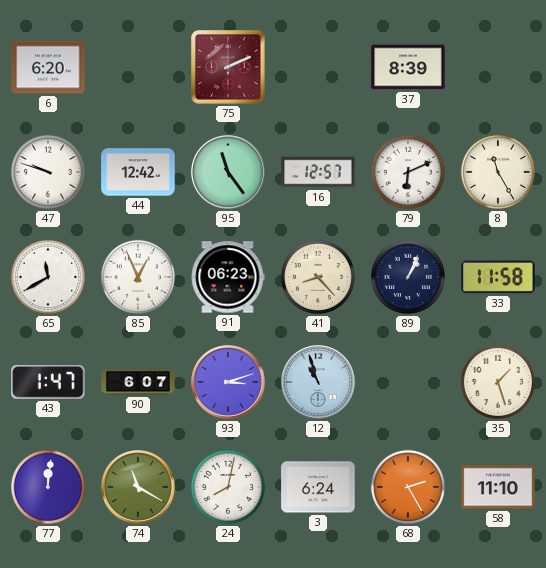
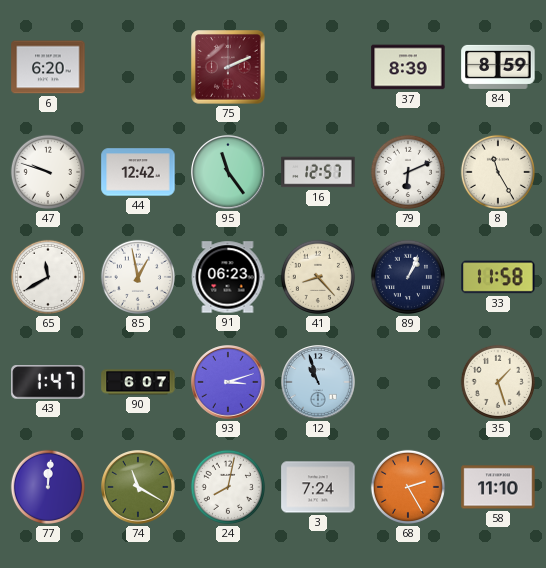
84: none -> 8:59
85: 12:56 -> 12:58
3: 6:24 -> 7:24
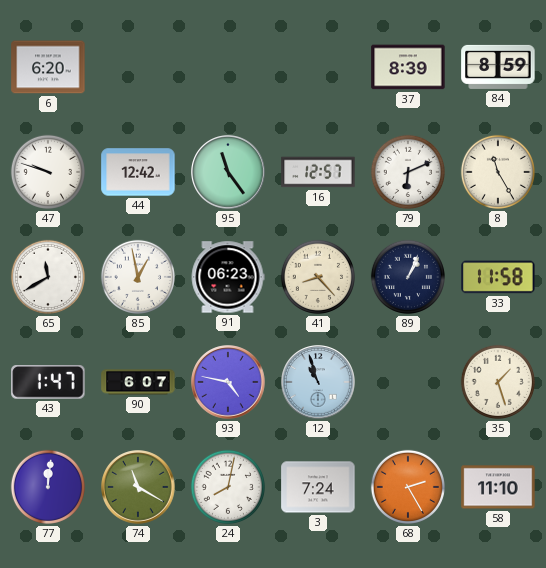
75: 2:11 -> none
93: 3:12 -> 4:47
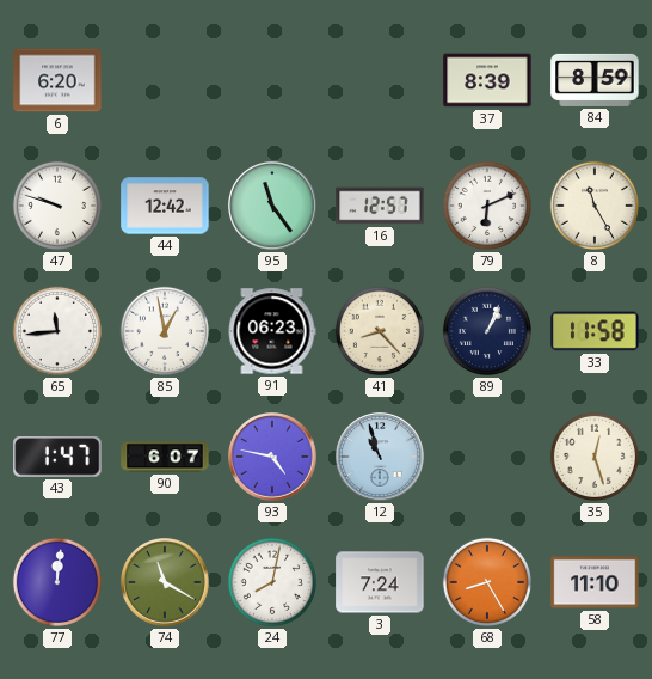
65: 11:40 -> 11:44
35: 1:27 -> 12:27
68: 2:25 -> 8:25
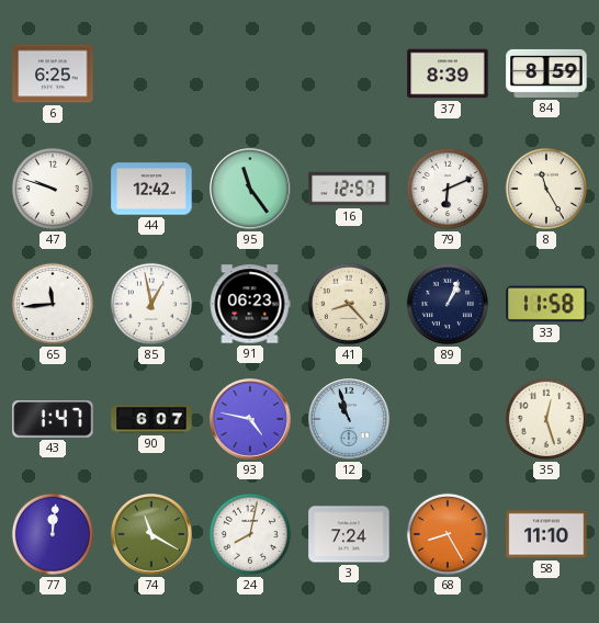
6: 6:20 -> 6:25
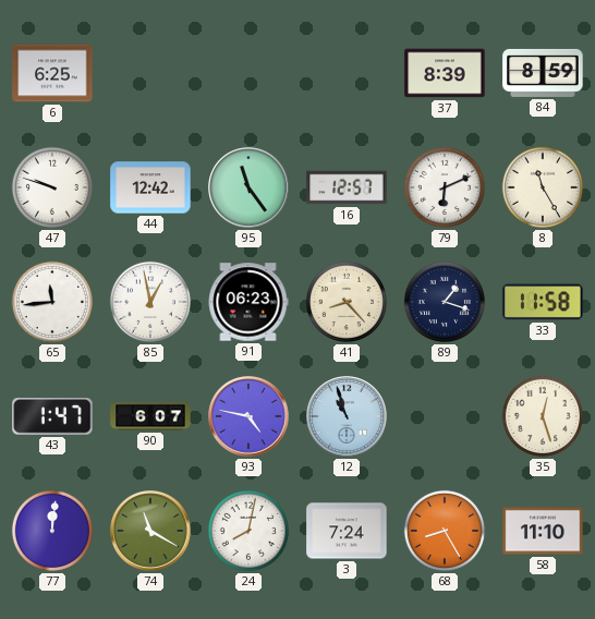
89: 1:04 -> 1:18
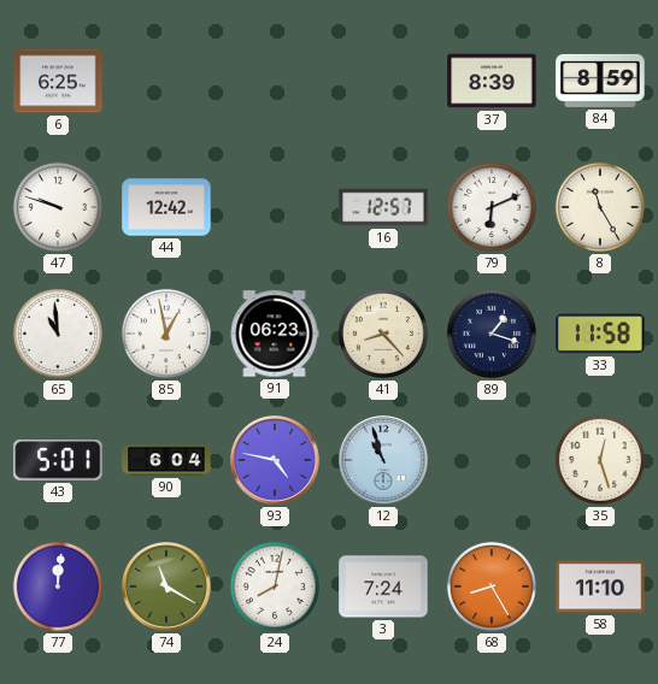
95: 11:24 -> none
65: 11:44 -> 10:59
43: 1:47 -> 5:01
90: 6:07 -> 6:04
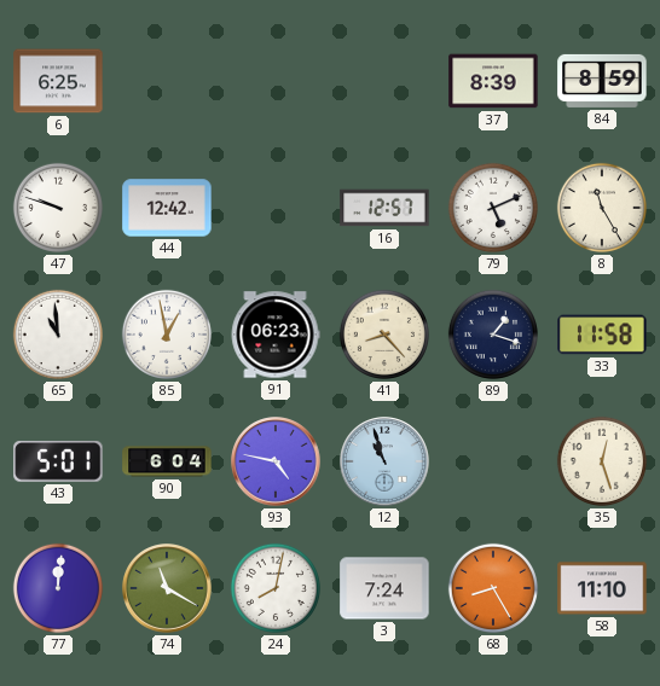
79: 6:11 -> 5:11
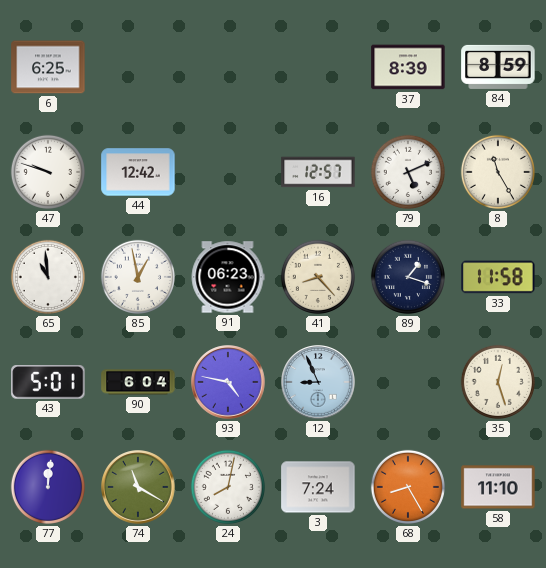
12: 10:57 -> 8:56
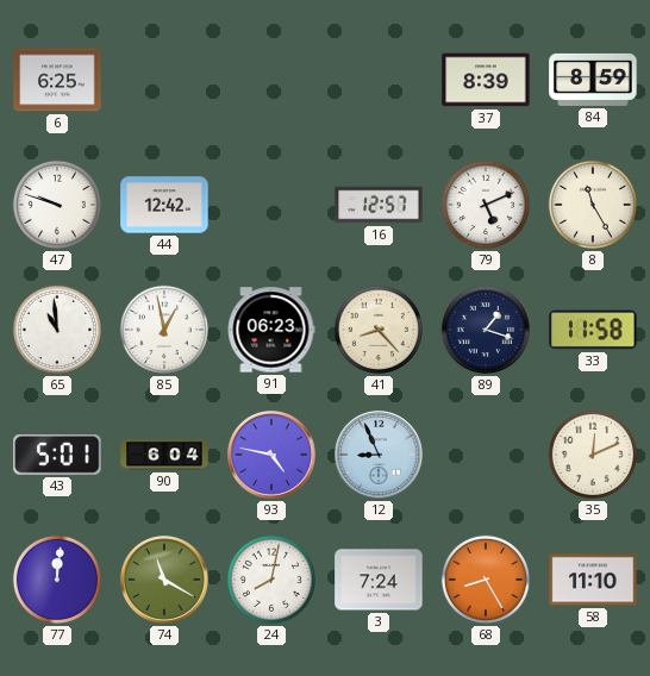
35: 12:27 -> 12:11
